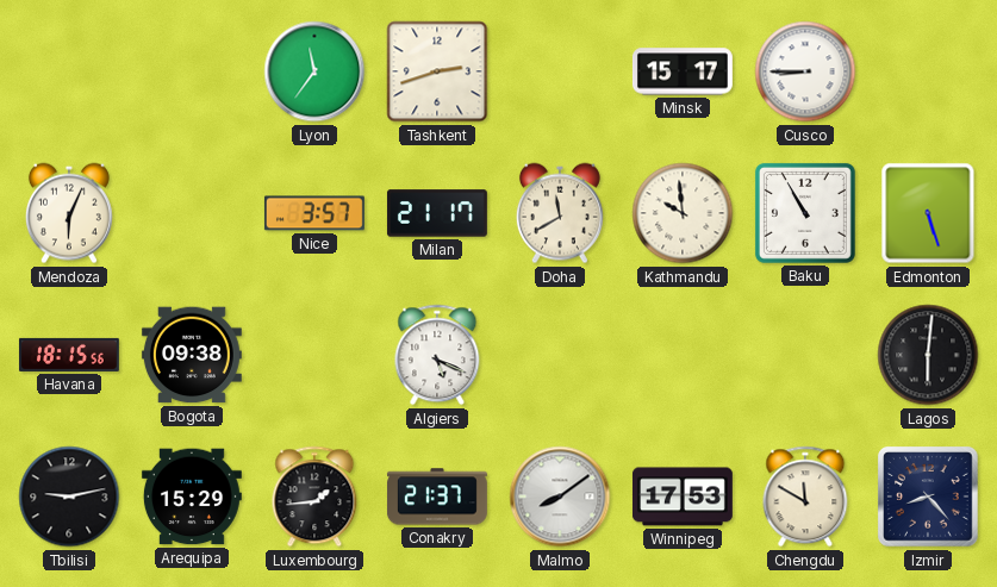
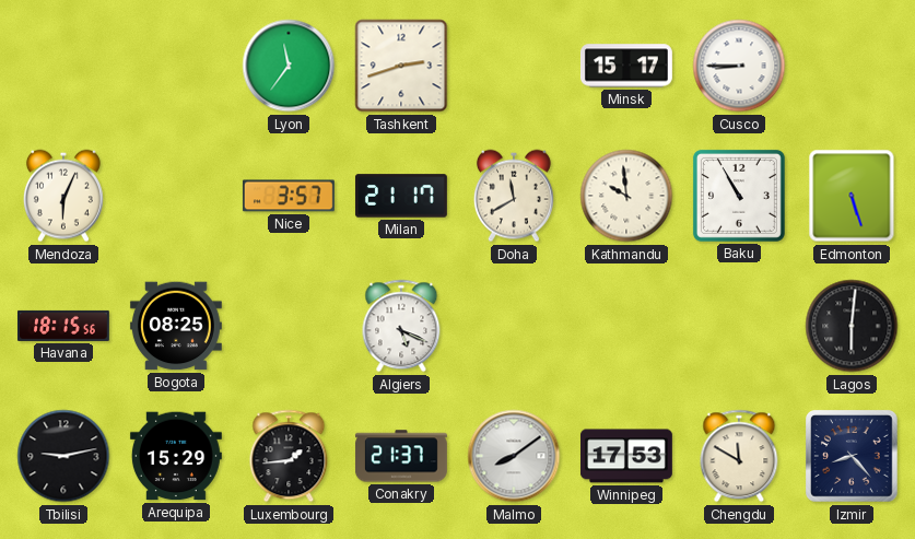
Bogota: 09:38 -> 08:25
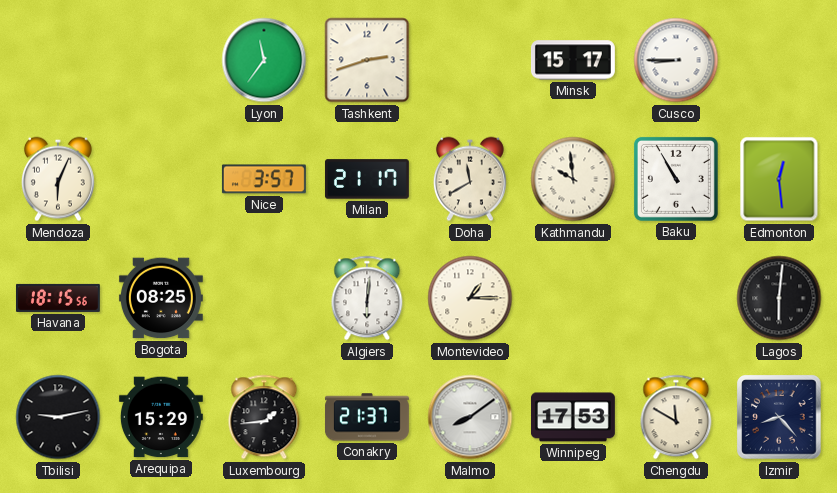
Edmonton: 5:27 -> 12:29
Algiers: 5:19 -> 6:01
Montevideo: none -> 1:15
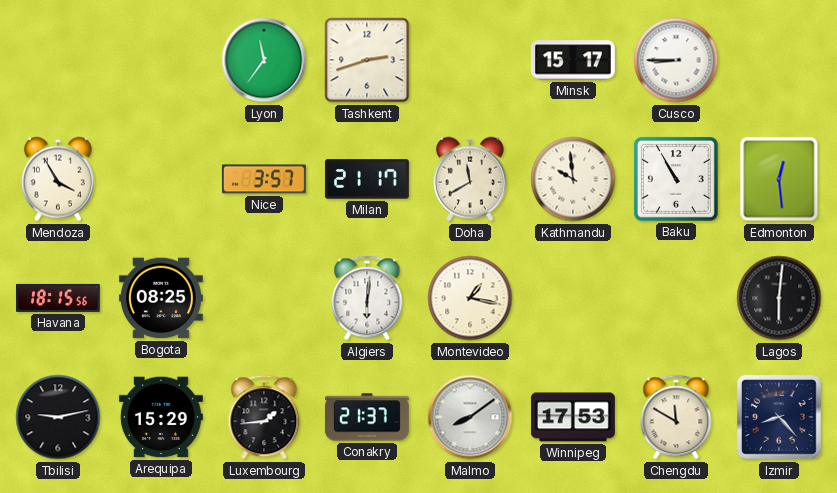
Mendoza: 6:04 -> 3:55
Montevideo: 1:15 -> 1:17
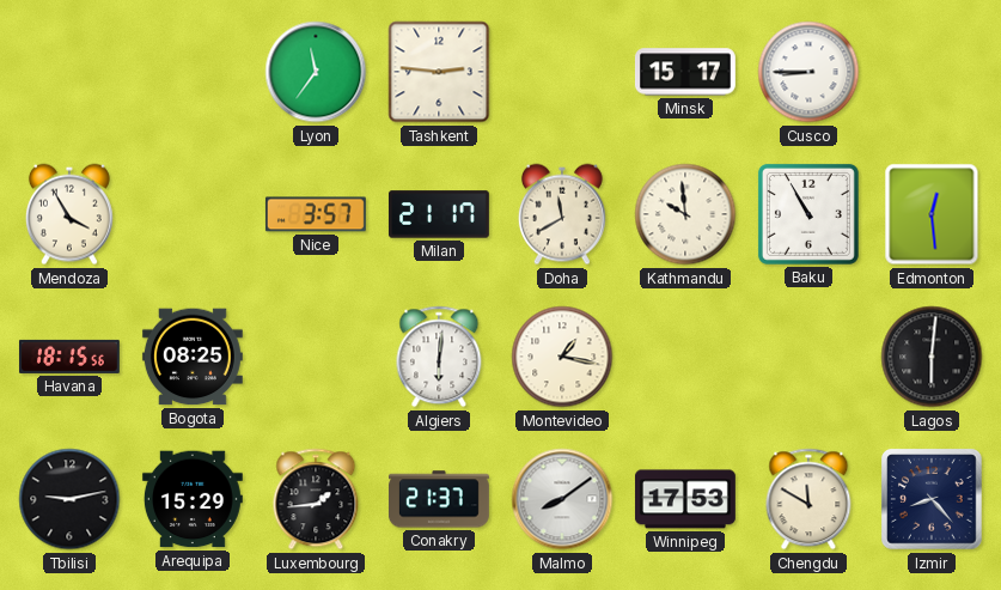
Tashkent: 2:42 -> 2:46
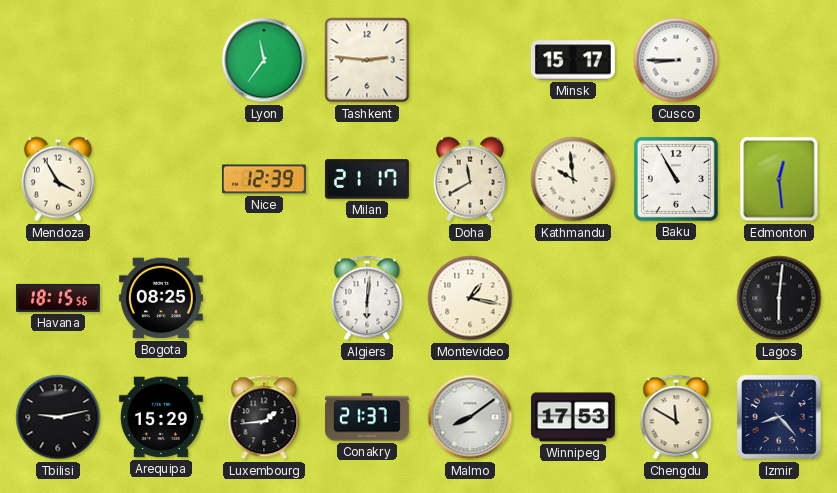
Nice: 3:57 -> 12:39
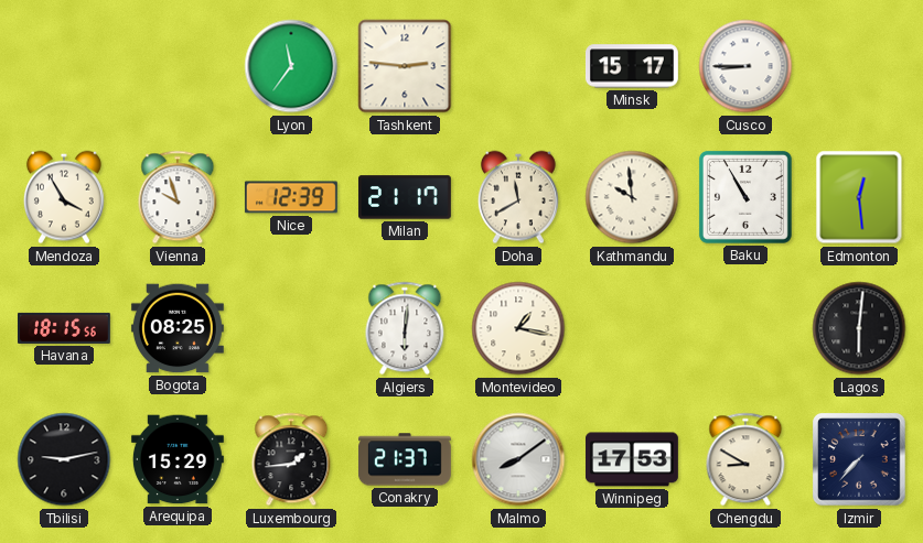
Vienna: none -> 9:57
Chengdu: 11:50 -> 8:50
Izmir: 8:23 -> 7:37
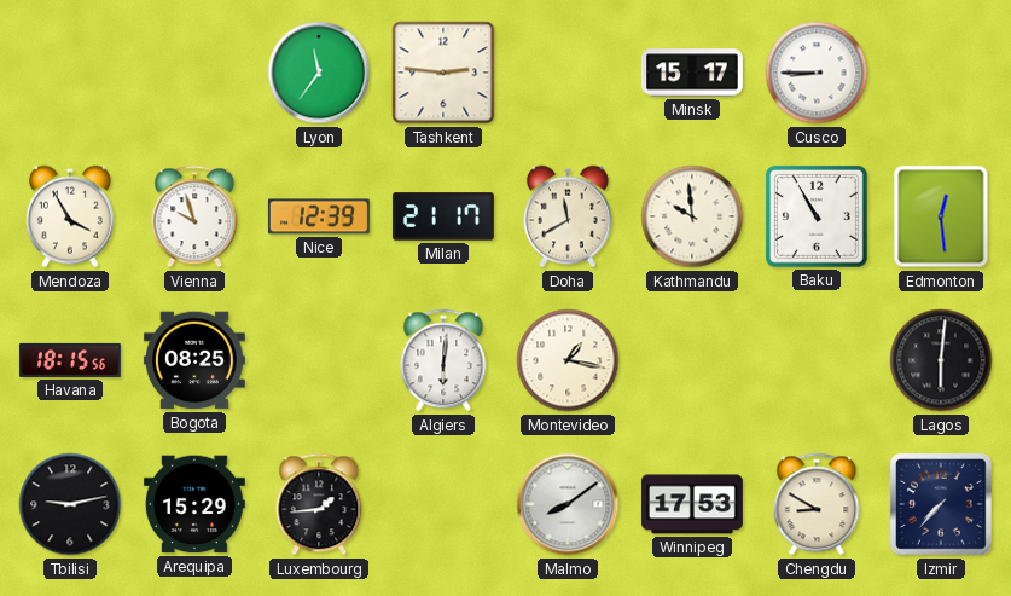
Conakry: 21:37 -> none
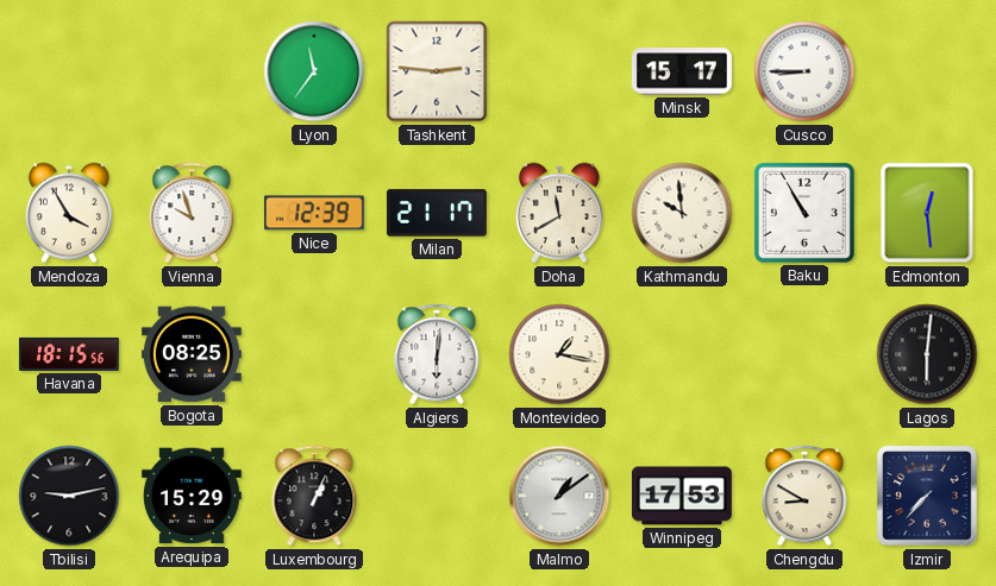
Luxembourg: 1:44 -> 1:04
Malmo: 8:09 -> 1:09
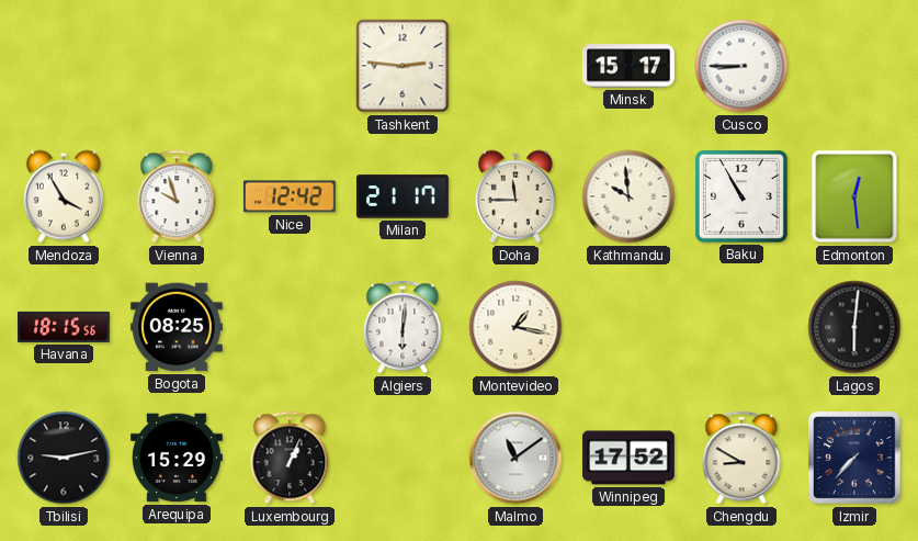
Lyon: 11:36 -> none
Nice: 12:39 -> 12:42
Doha: 11:40 -> 11:45
Malmo: 1:09 -> 11:09
Winnipeg: 17:53 -> 17:52
